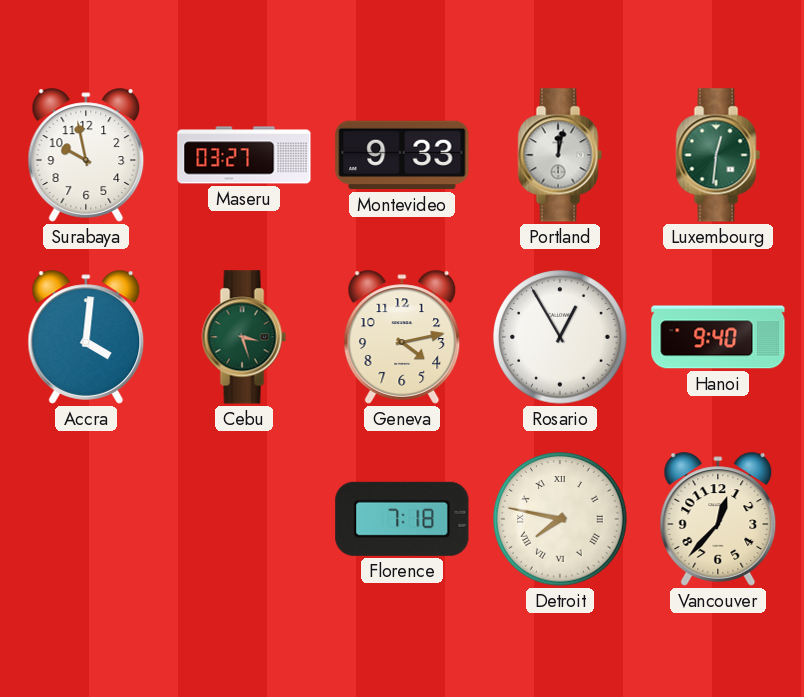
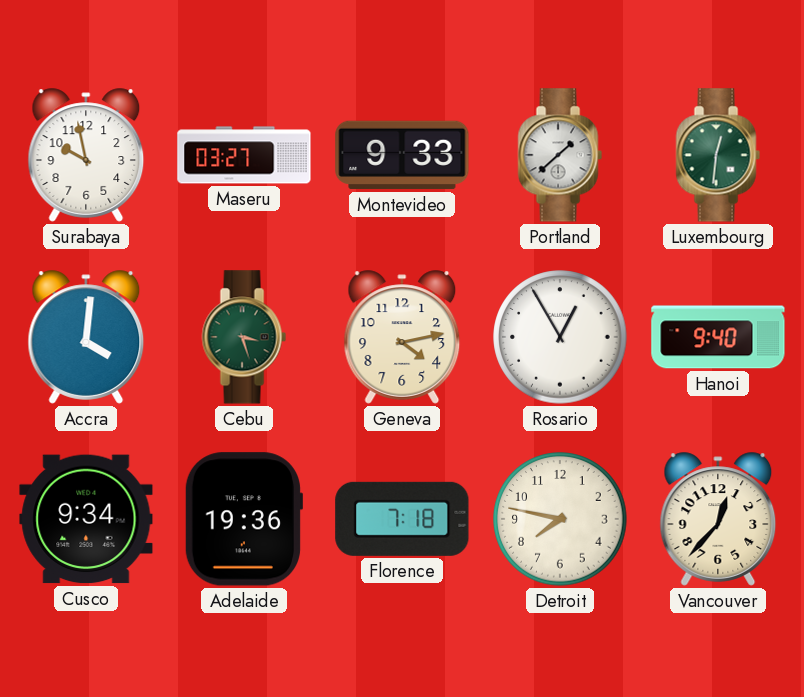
Portland: 12:02 -> 1:38
Cusco: none -> 9:34
Adelaide: none -> 19:36
Detroit numerals: Roman -> Arabic
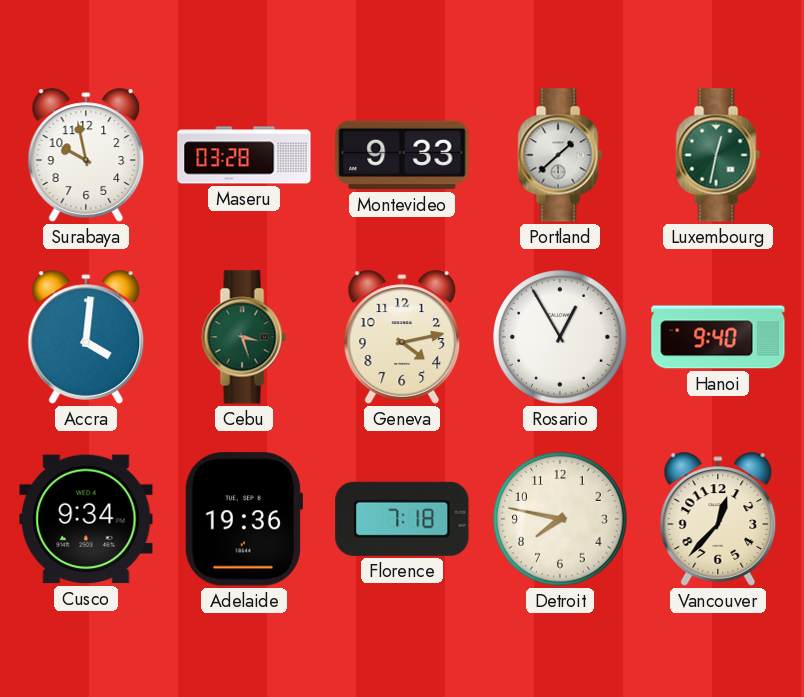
Maseru: 03:27 -> 03:28
Luxembourg: 12:31 -> 12:32
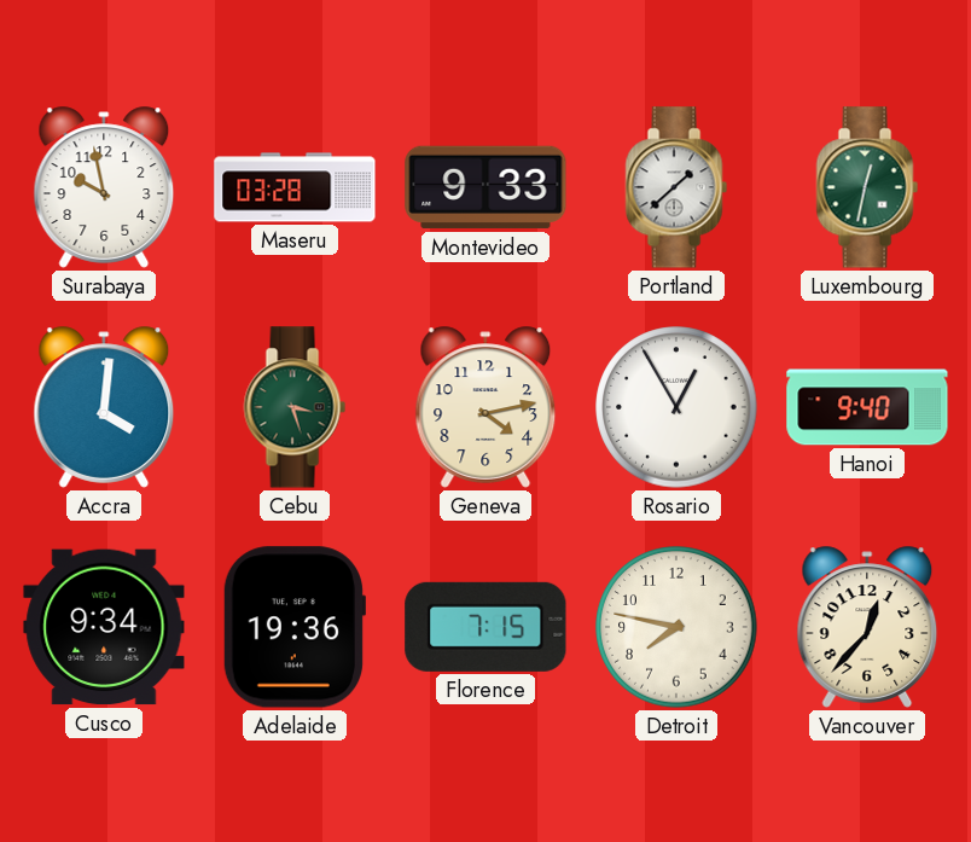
Florence: 7:18 -> 7:15
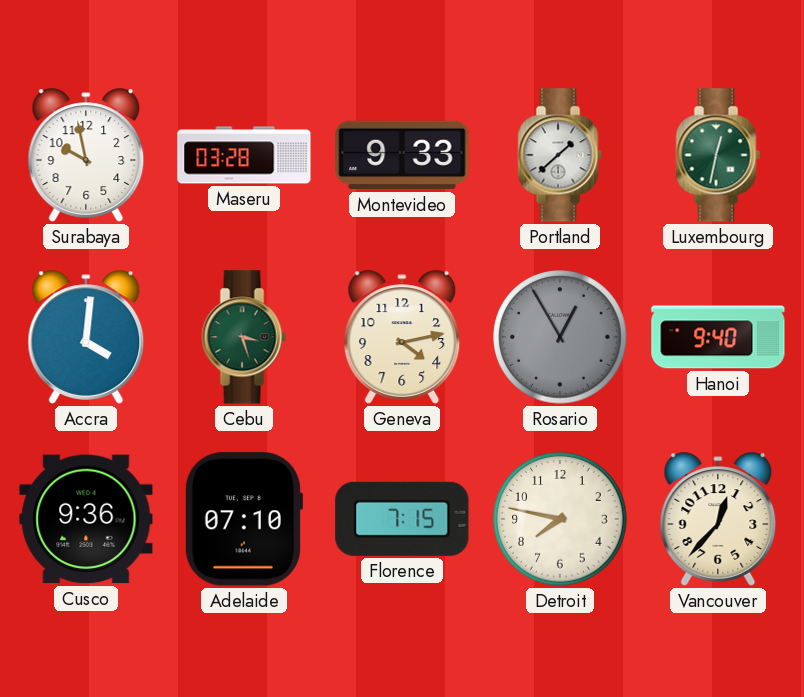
Rosario dial: white -> grey
Cusco: 9:34 -> 9:36
Adelaide: 19:36 -> 07:10
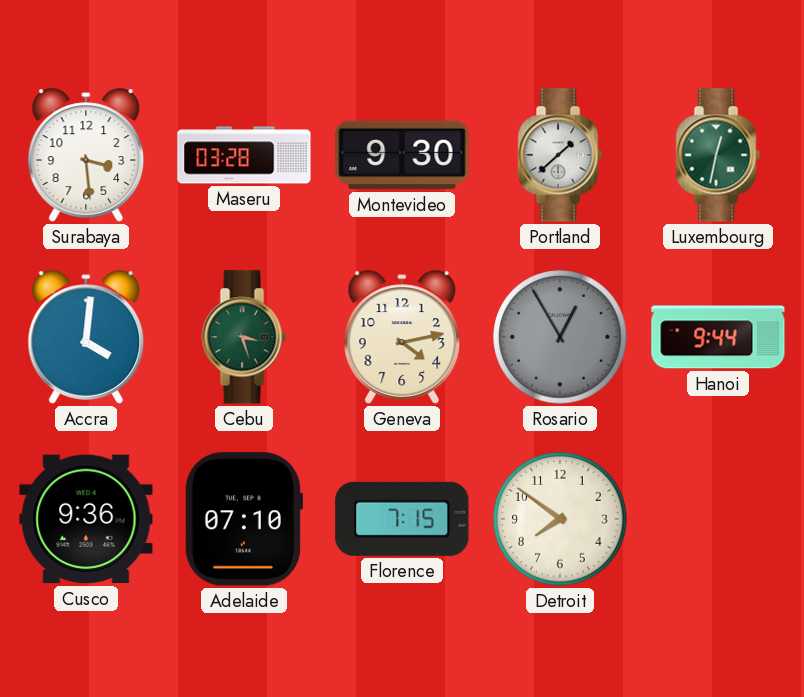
Surabaya: 9:58 -> 3:29
Montevideo: 9:33 -> 9:30
Hanoi: 9:40 -> 9:44
Detroit: 7:47 -> 7:51
Vancouver: 12:37 -> none
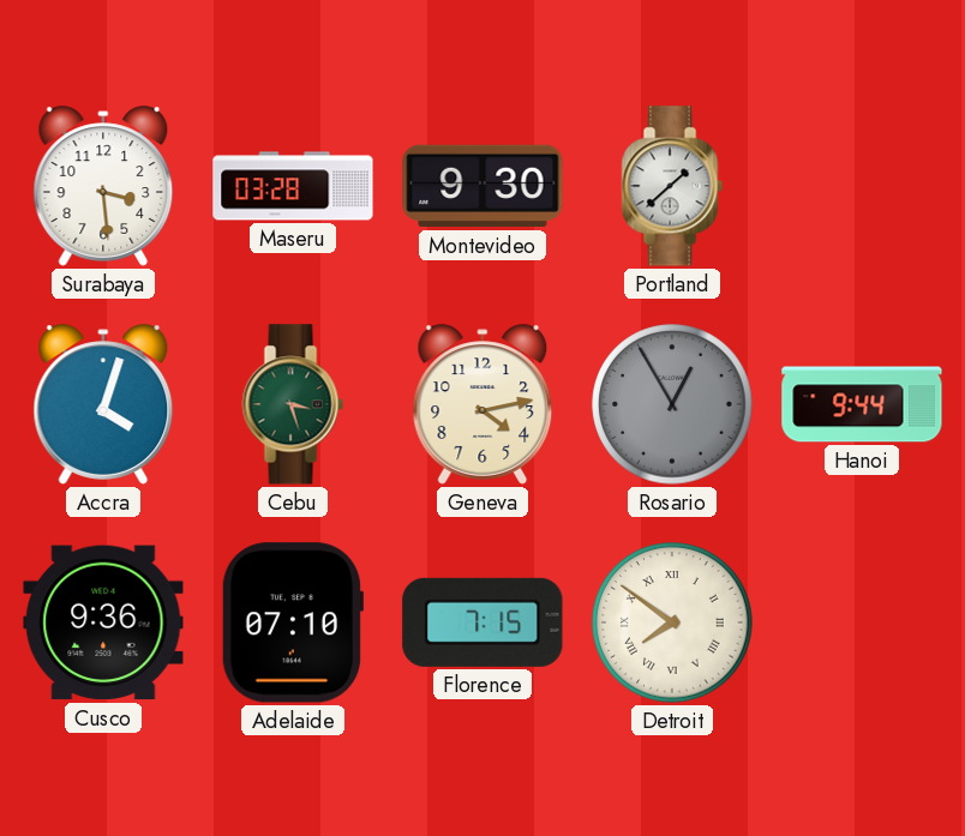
Luxembourg: 12:32 -> none
Accra: 4:01 -> 4:03
Detroit numerals: Arabic -> Roman
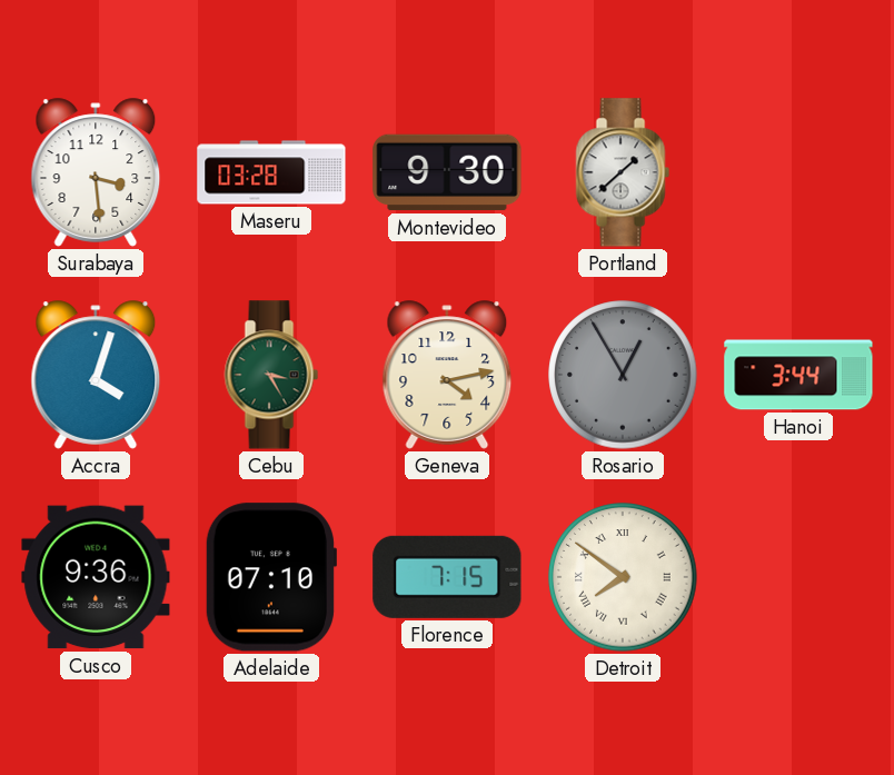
Cebu: 3:27 -> 3:25
Hanoi: 9:44 -> 3:44
